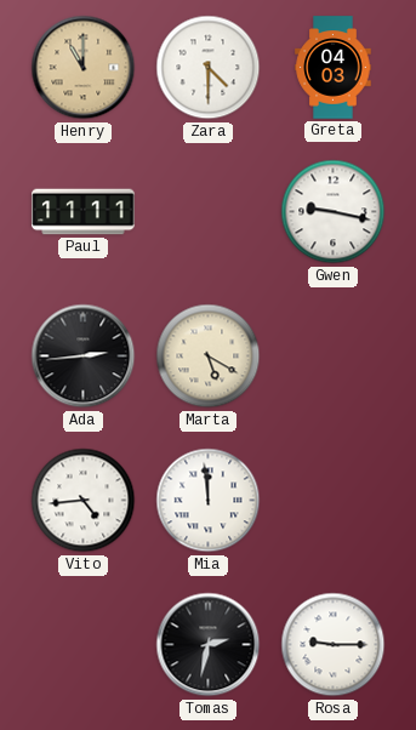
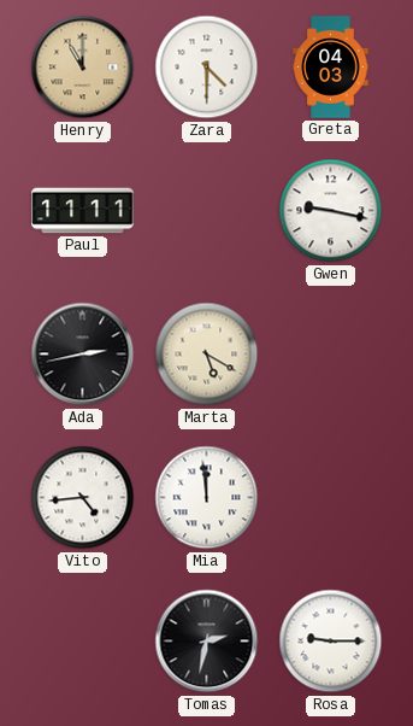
Ada: 2:44 -> 2:43
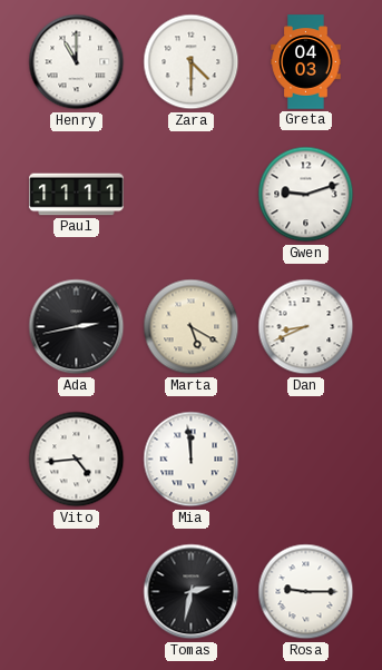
Henry dial: champagne -> white
Gwen: 9:17 -> 9:12
Dan: none -> 8:41
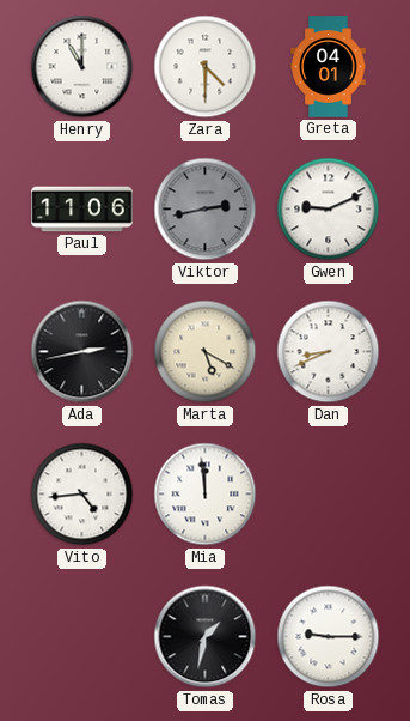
Greta: 04:03 -> 04:01
Paul: 11:11 -> 11:06
Viktor: none -> 2:43
Gwen: 9:12 -> 9:11
Tomas: 2:32 -> 1:32
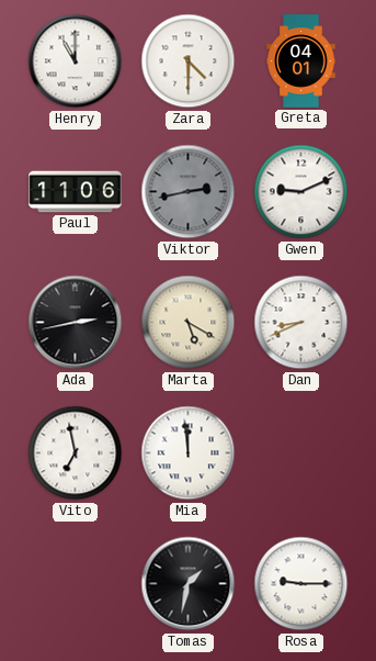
Vito: 4:44 -> 6:58
